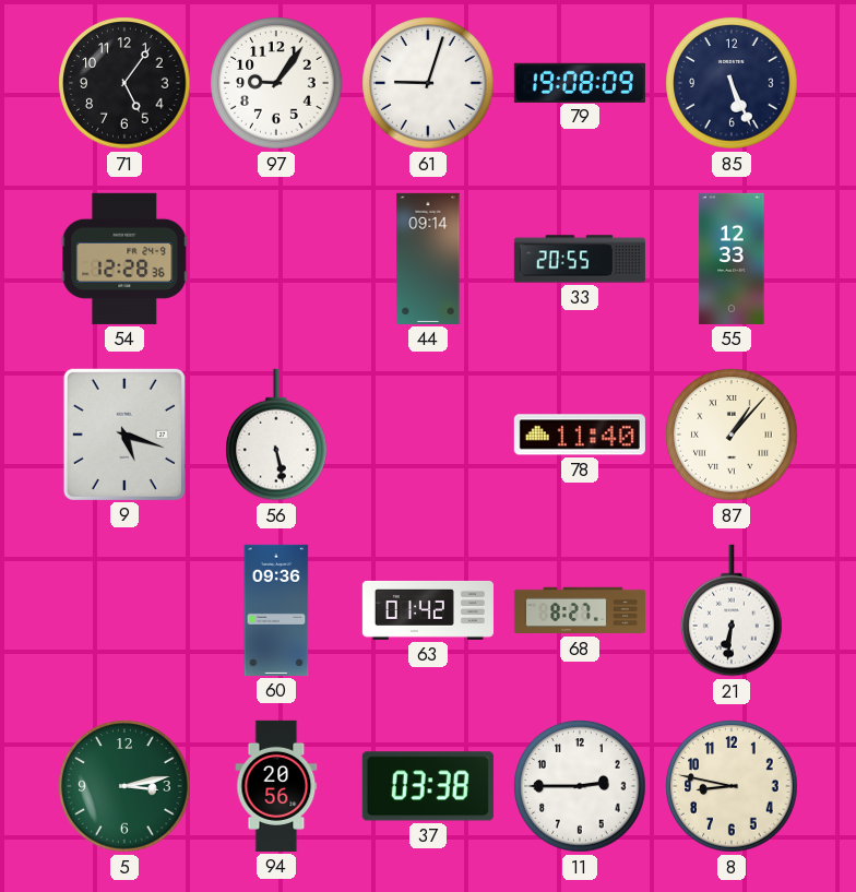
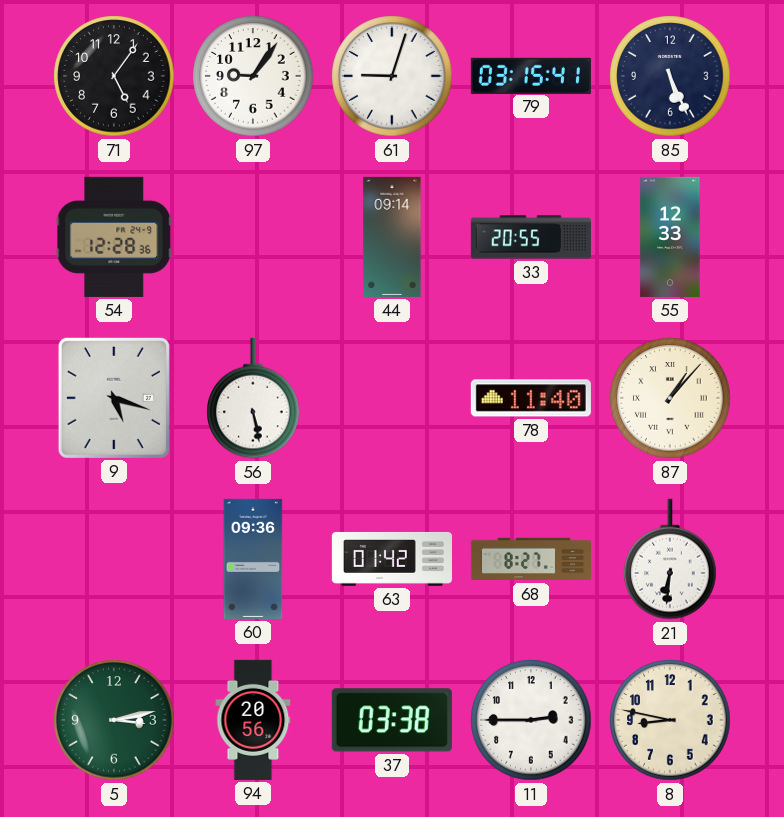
79: 19:08 -> 03:15
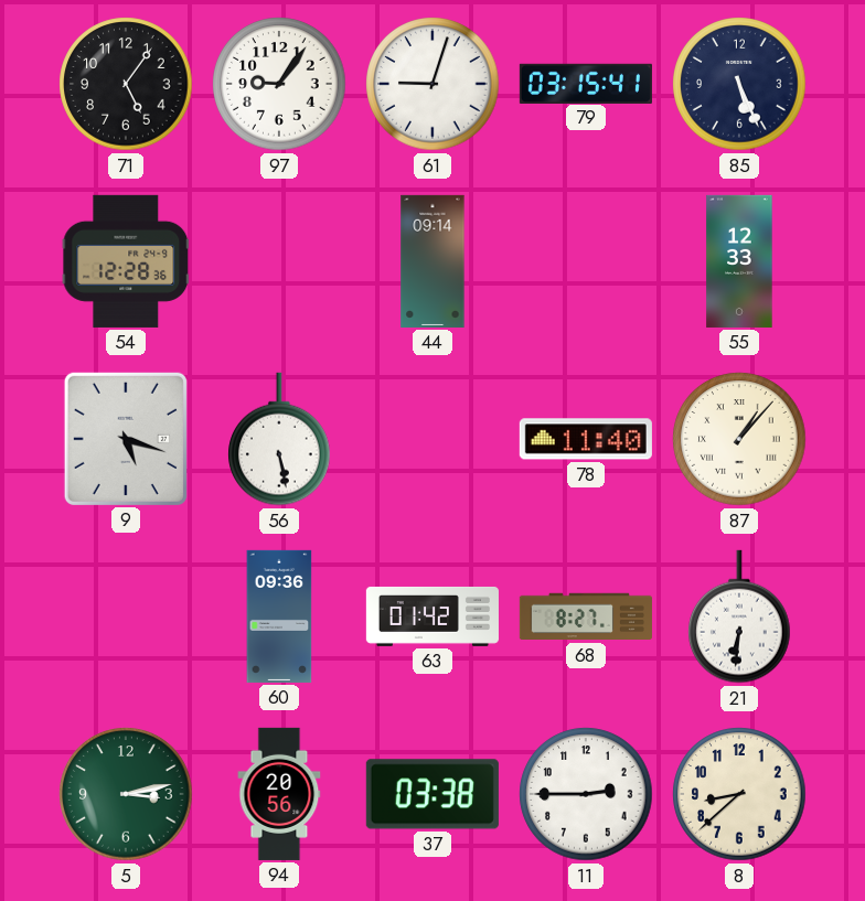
33: 20:55 -> none
8: 8:47 -> 8:38
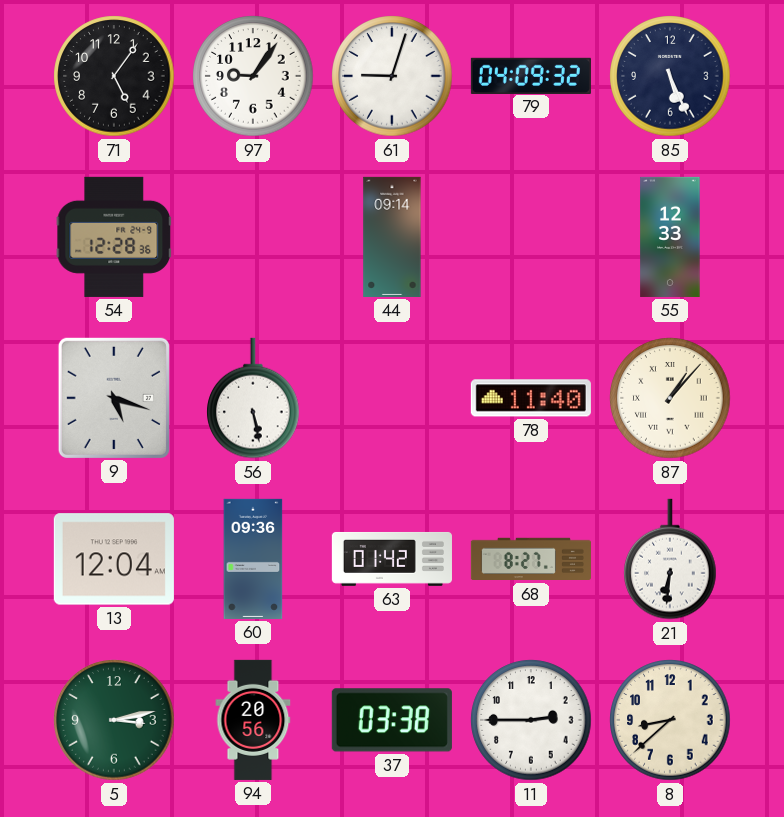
79: 03:15 -> 04:09
13: none -> 12:04
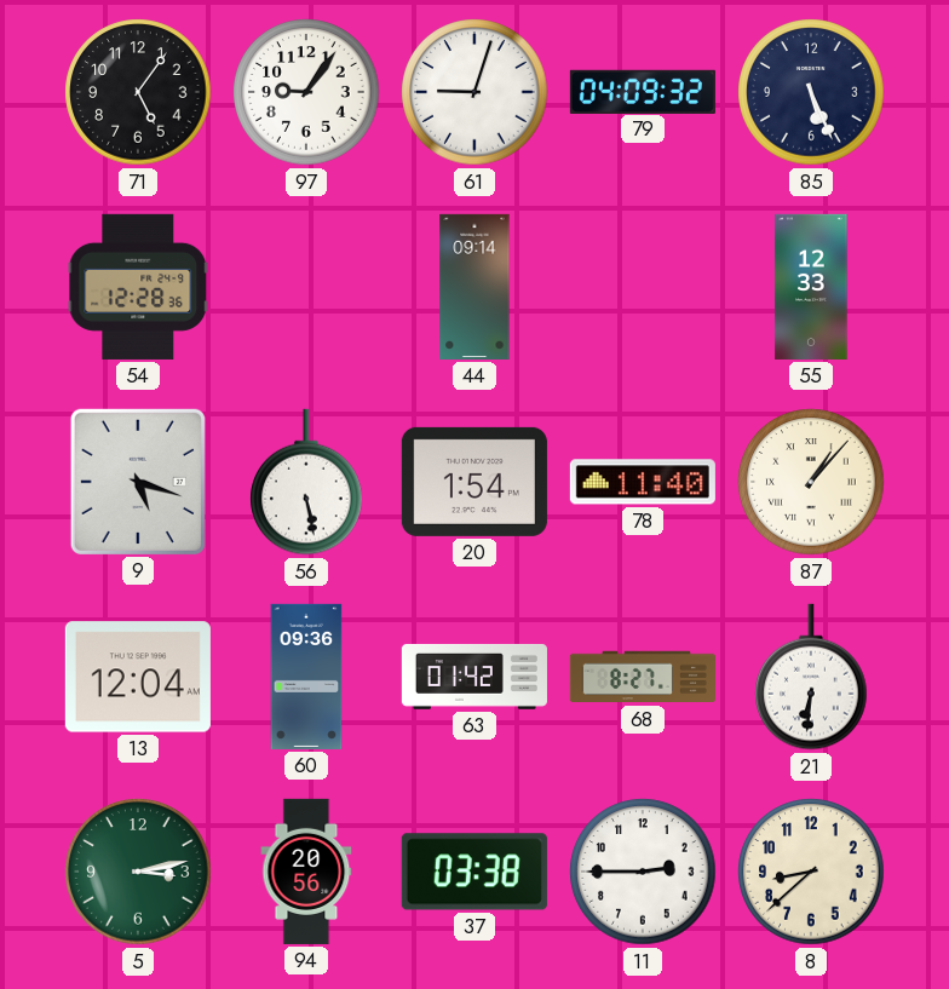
20: none -> 1:54
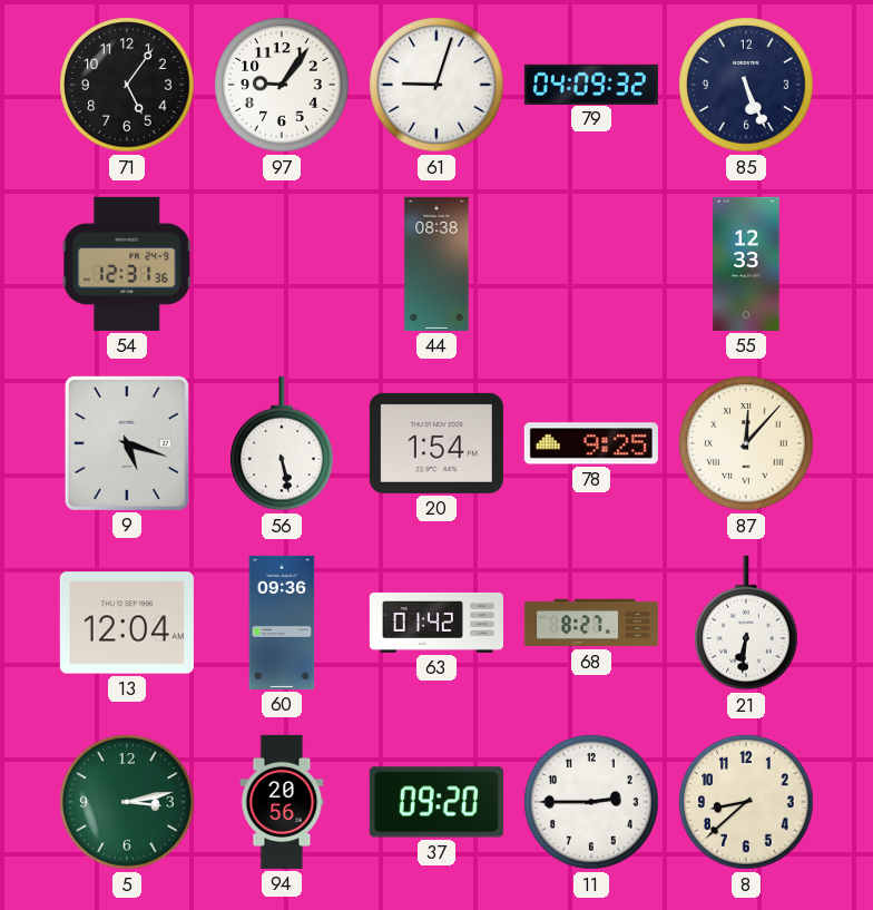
54: 12:28 -> 12:31
44: 09:14 -> 08:38
78: 11:40 -> 9:25
87: 1:07 -> 12:07
37: 03:38 -> 09:20
